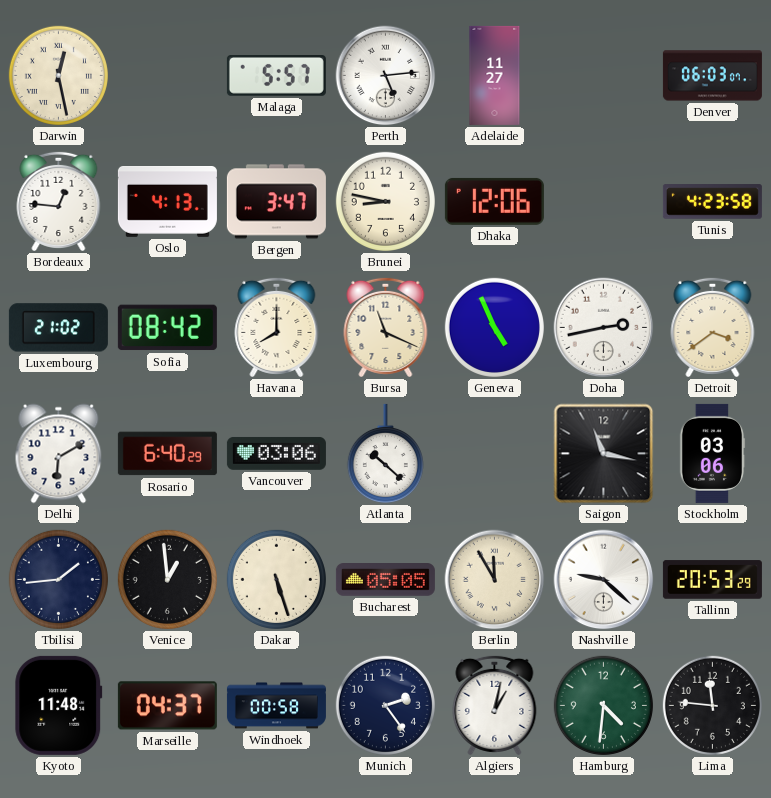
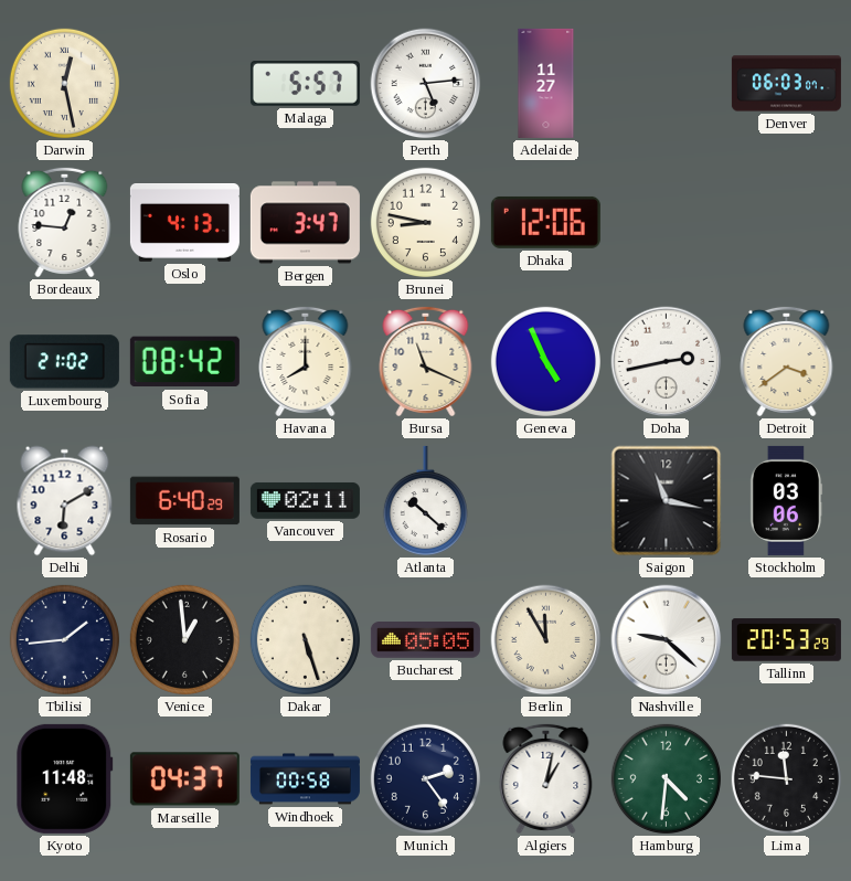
Tunis: 4:23 -> none
Vancouver: 03:06 -> 02:11
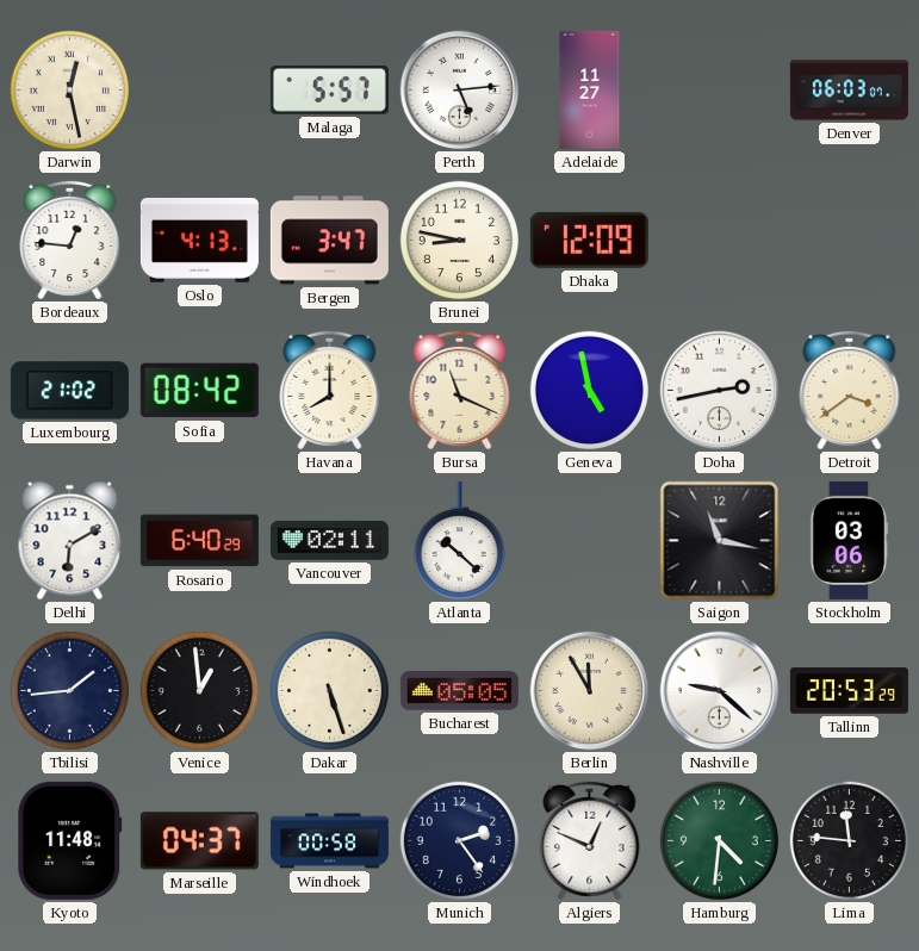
Dhaka: 12:06 -> 12:09
Geneva: 4:56 -> 4:58
Algiers: 1:02 -> 12:49
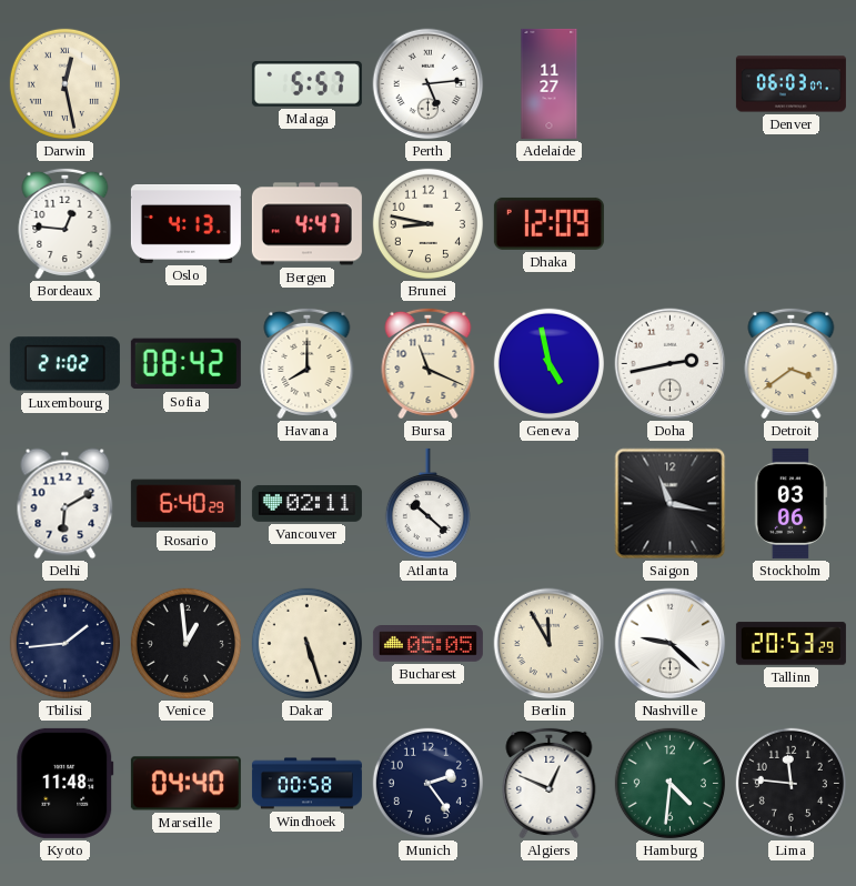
Bergen: 3:47 -> 4:47
Marseille: 04:37 -> 04:40
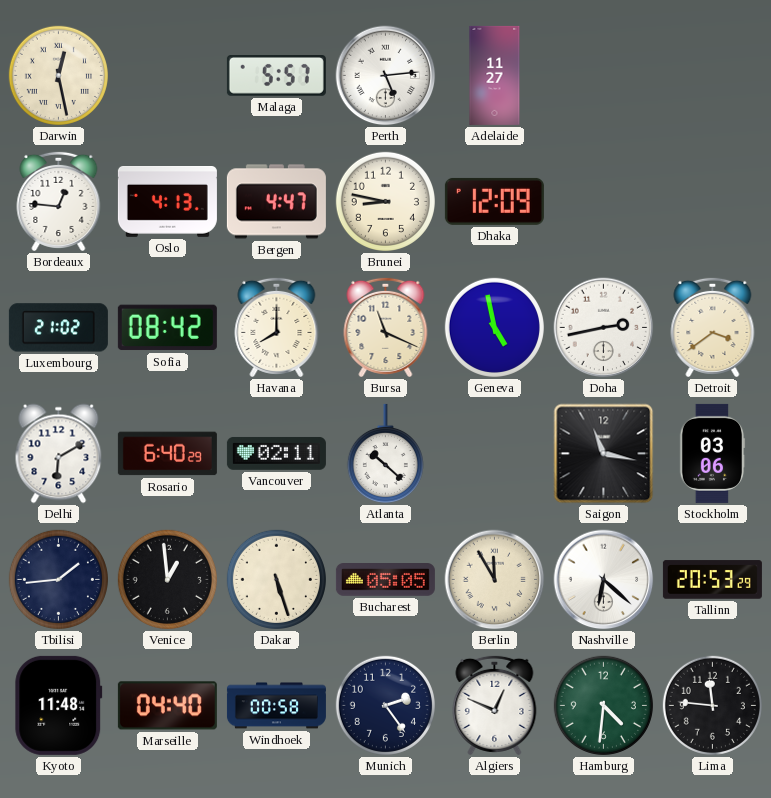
Denver: 06:03 -> none
Nashville: 9:22 -> 6:22
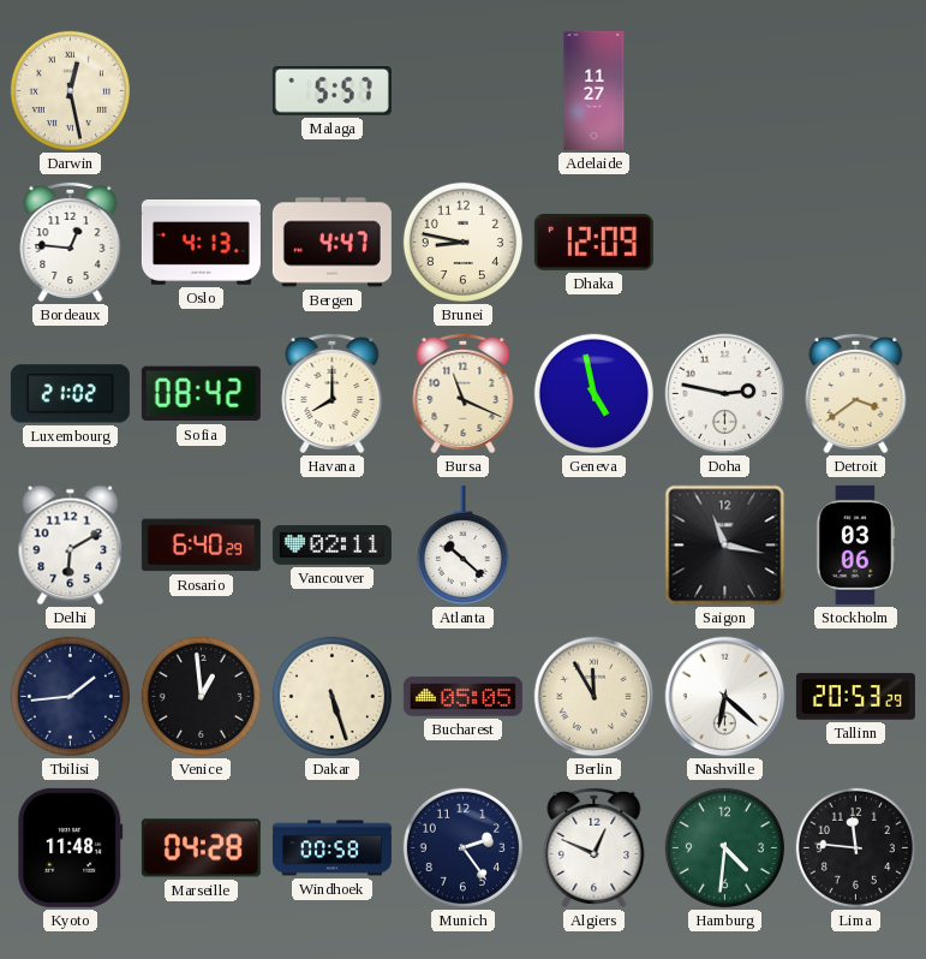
Perth: 5:14 -> none
Doha: 2:43 -> 2:47
Marseille: 04:40 -> 04:28
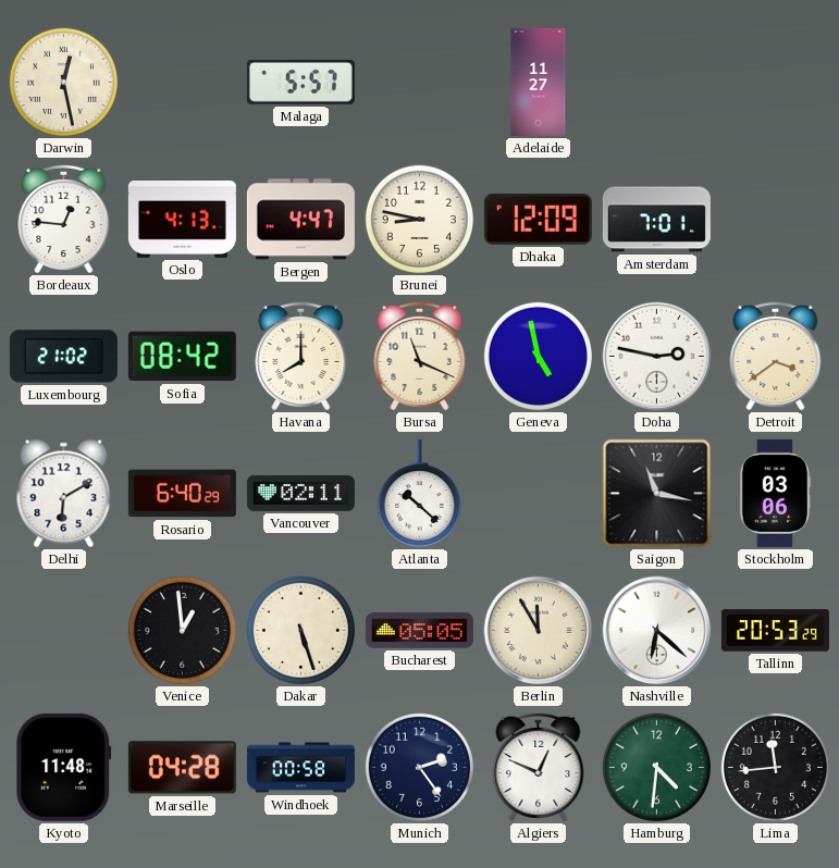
Amsterdam: none -> 7:01
Tbilisi: 1:44 -> none
Lima: 11:46 -> 11:44
